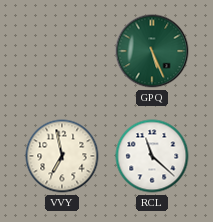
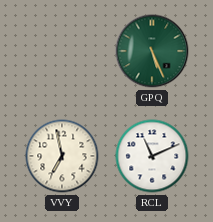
RCL: 11:22 -> 11:11
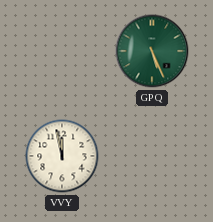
VVY: 6:58 -> 11:58
RCL: 11:11 -> none
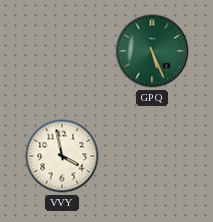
VVY: 11:58 -> 3:58
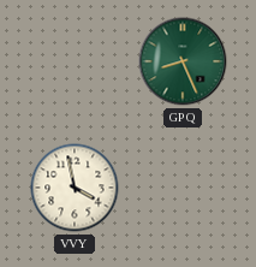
GPQ: 5:26 -> 8:26
